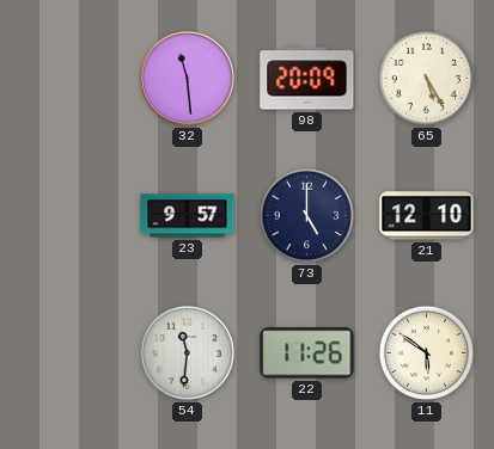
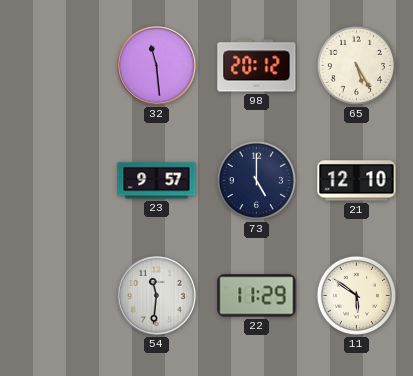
98: 20:09 -> 20:12
22: 11:26 -> 11:29
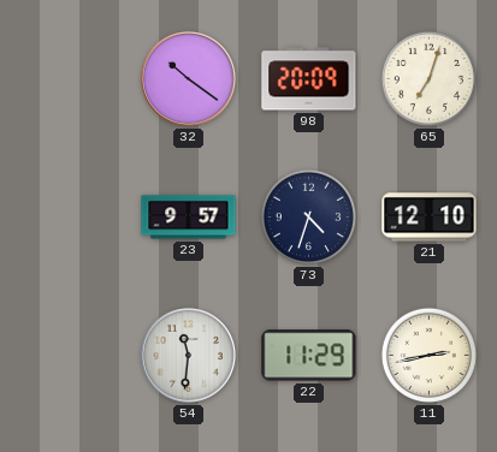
32: 11:29 -> 10:21
98: 20:12 -> 20:09
65: 5:25 -> 7:03
73: 5:00 -> 4:33
11: 5:51 -> 2:43
